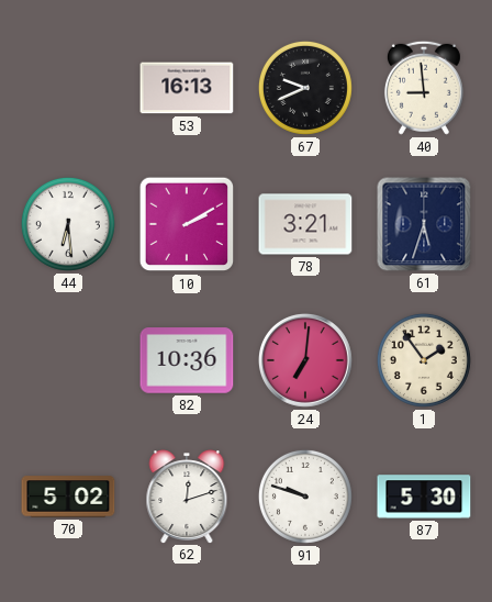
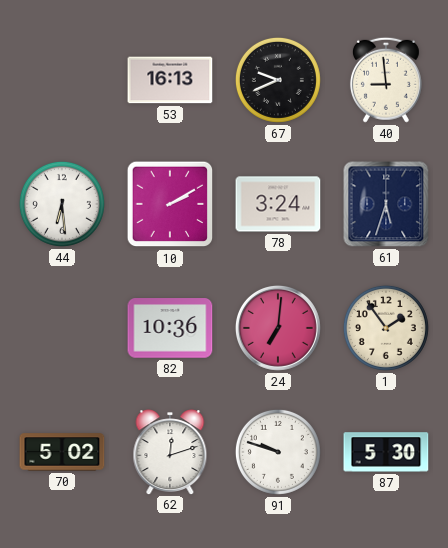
78: 3:21 -> 3:24
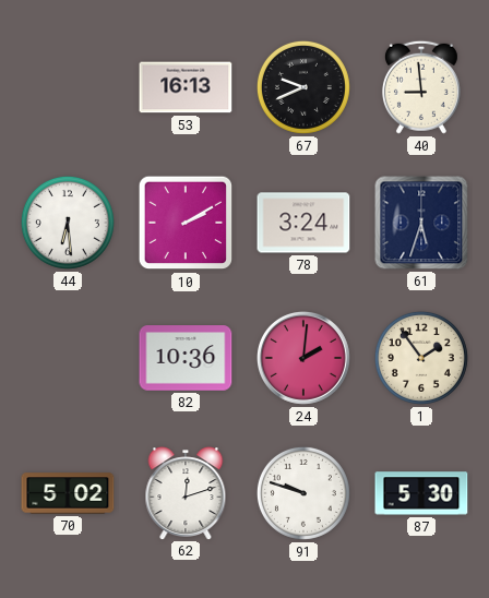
24: 7:01 -> 2:01
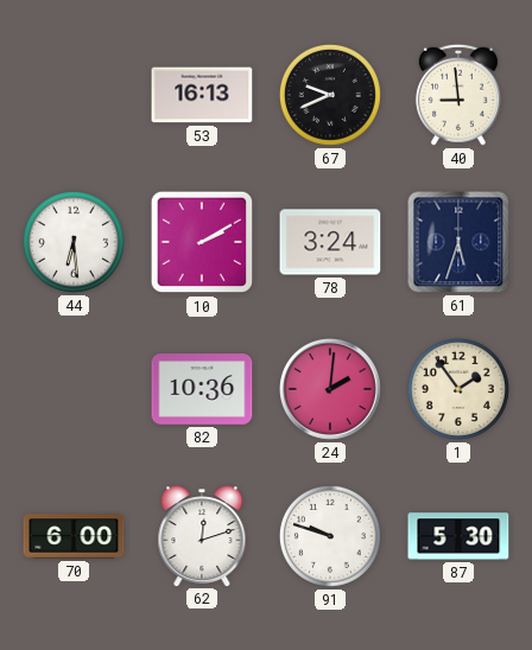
70: 5:02 -> 6:00
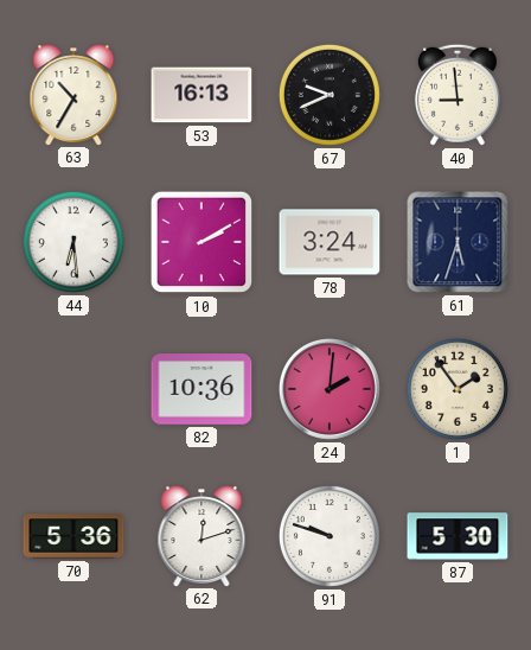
63: none -> 10:35
70: 6:00 -> 5:36
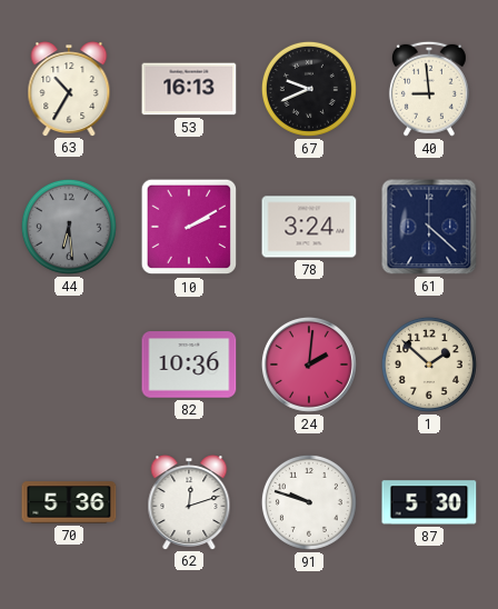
44 dial: white -> grey
61: 5:33 -> 4:22
1: 1:54 -> 1:52
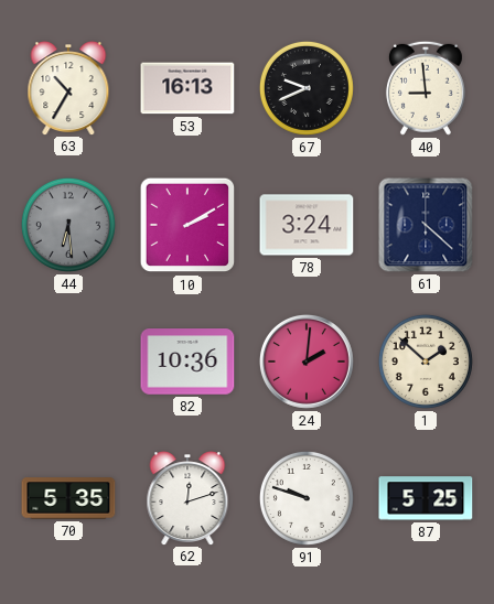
70: 5:36 -> 5:35
87: 5:30 -> 5:25
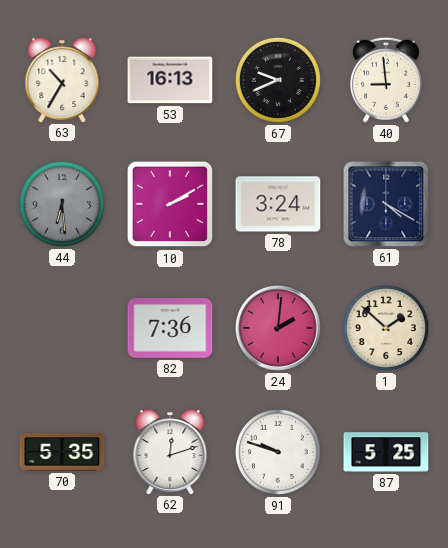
61: 4:22 -> 4:20
82: 10:36 -> 7:36
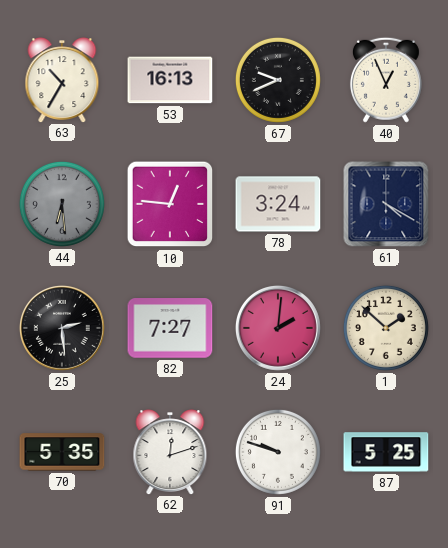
40: 8:59 -> 12:56
10: 2:10 -> 12:46
25: none -> 2:29
82: 7:36 -> 7:27
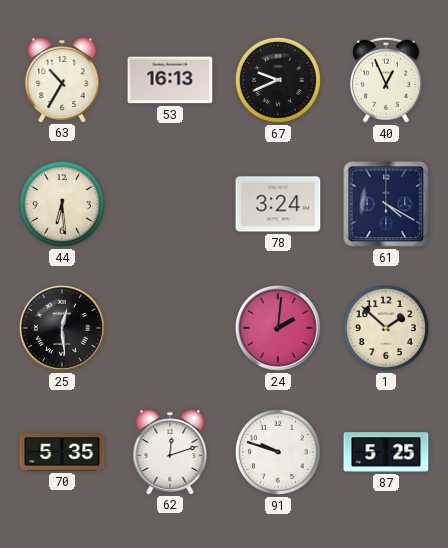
44 dial: grey -> cream
10: 12:46 -> none
25: 2:29 -> 12:29
82: 7:27 -> none
